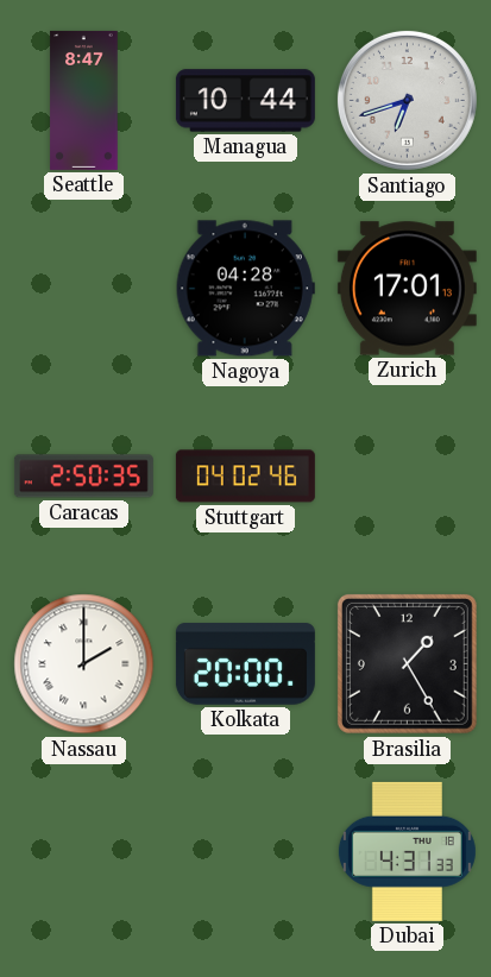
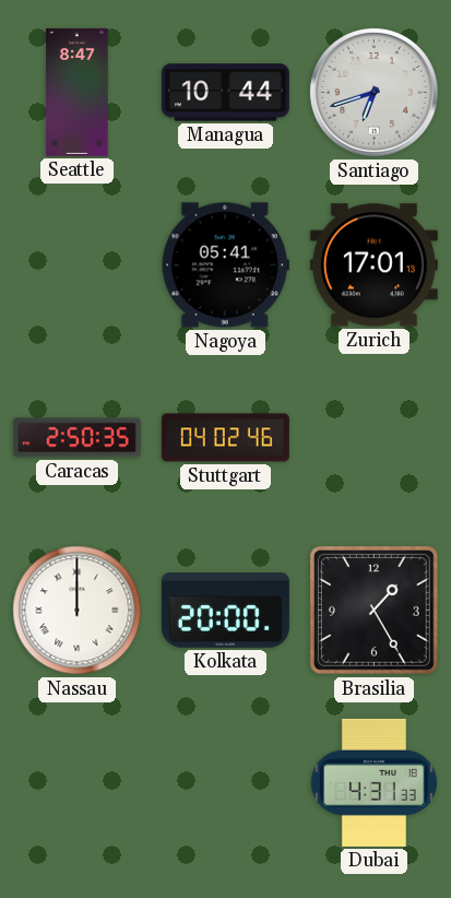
Nagoya: 04:28 -> 05:41
Nassau: 2:00 -> 12:00
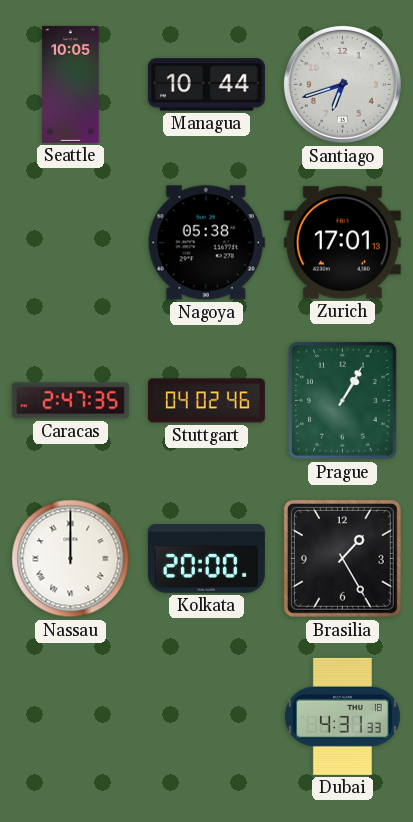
Seattle: 8:47 -> 10:05
Nagoya: 05:41 -> 05:38
Caracas: 2:50 -> 2:47
Prague: none -> 1:05
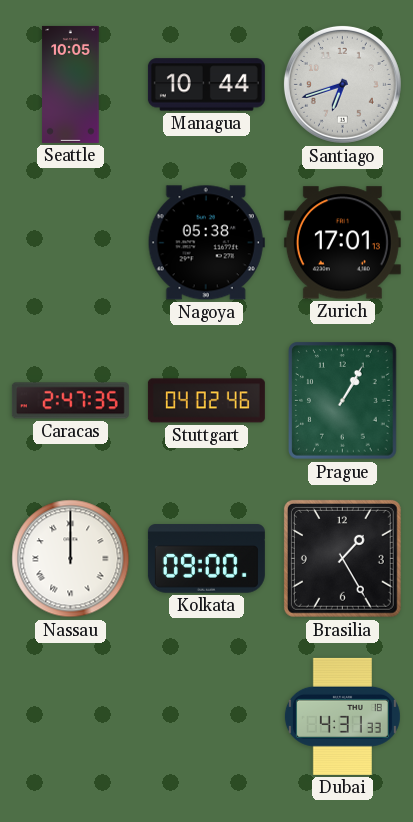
Kolkata: 20:00 -> 09:00
